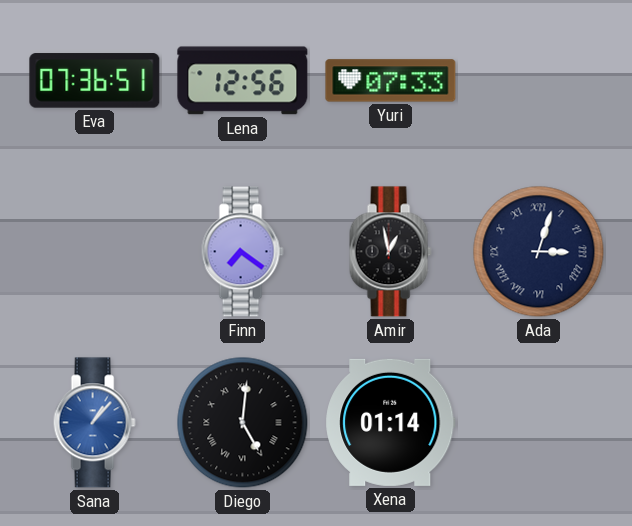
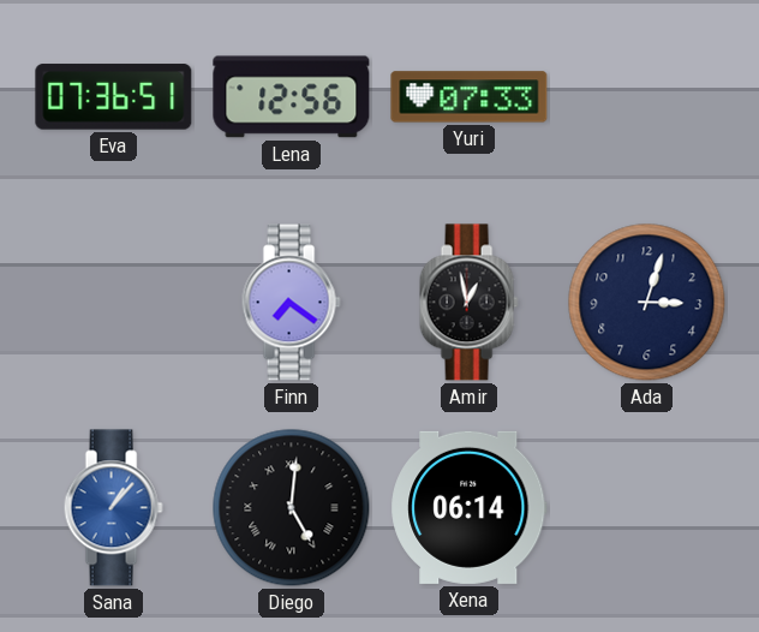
Ada numerals: Roman -> Arabic
Xena: 01:14 -> 06:14
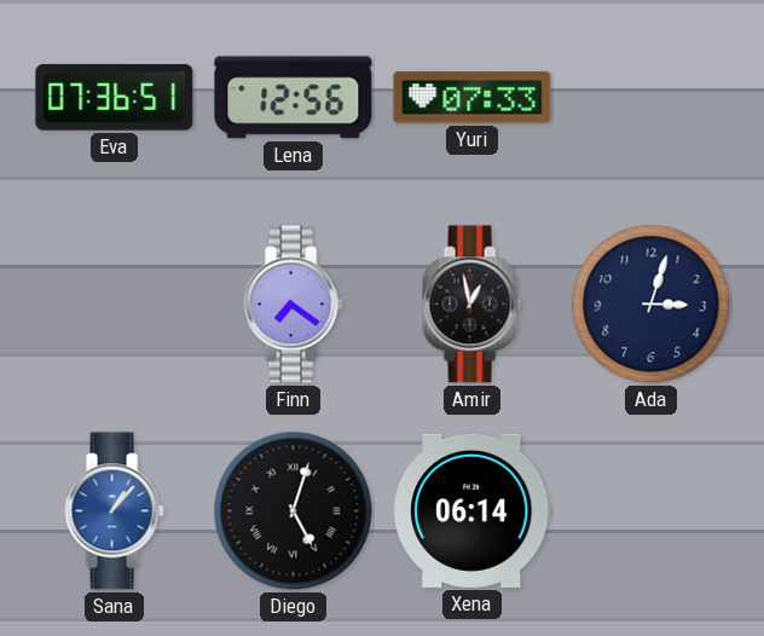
Diego: 5:01 -> 5:03
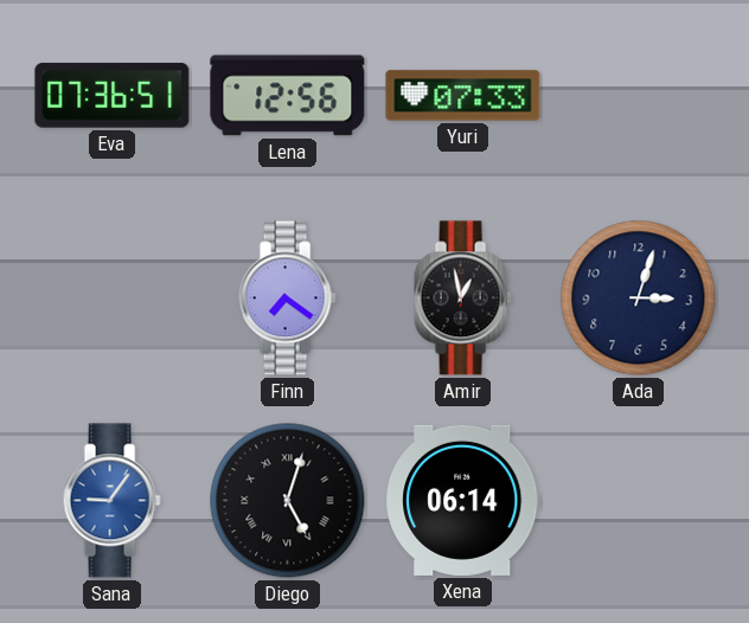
Sana: 1:07 -> 9:06
